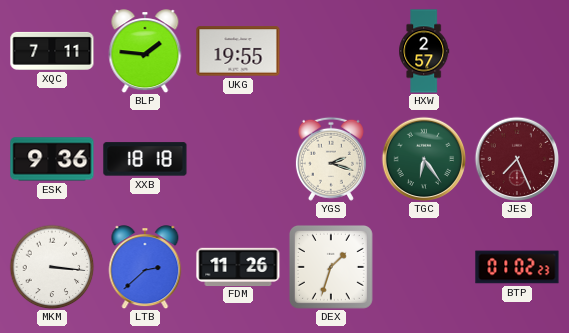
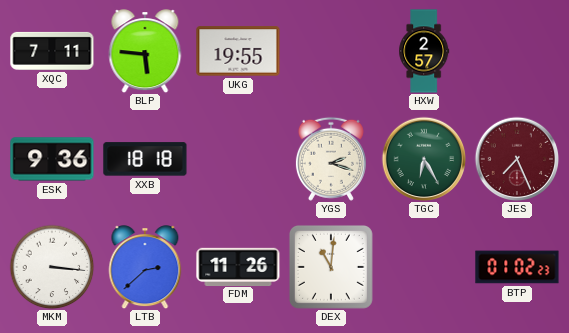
BLP: 1:46 -> 5:46
TGC: 6:24 -> 6:25
DEX: 1:33 -> 11:01
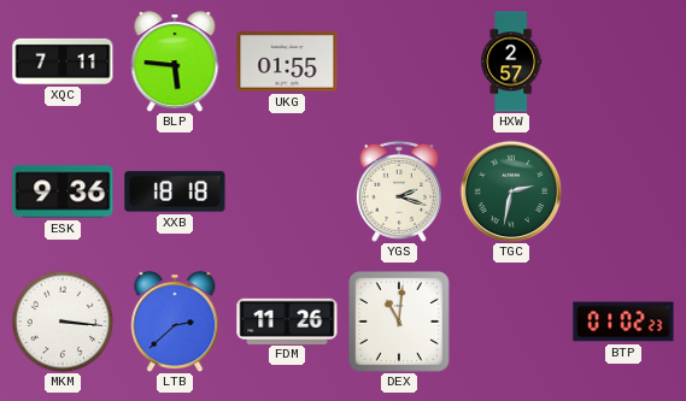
UKG: 19:55 -> 01:55
TGC: 6:25 -> 2:32
JES: 7:26 -> none
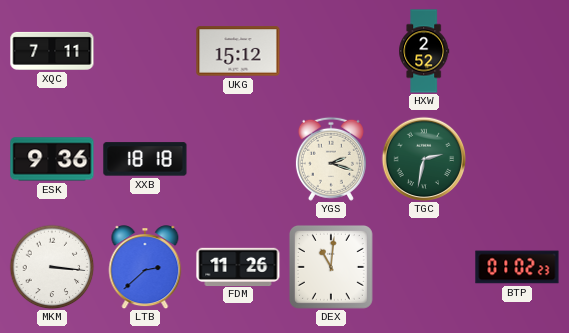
BLP: 5:46 -> none
UKG: 01:55 -> 15:12
HXW: 2:57 -> 2:52
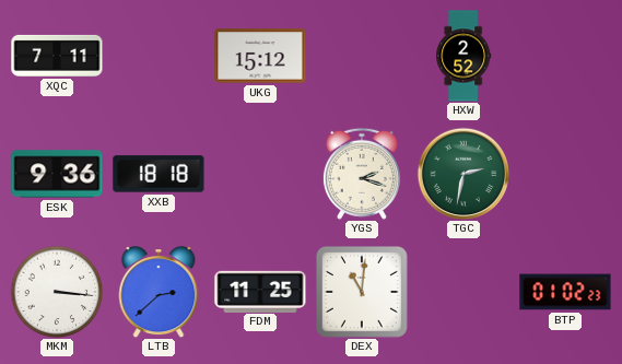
FDM: 11:26 -> 11:25
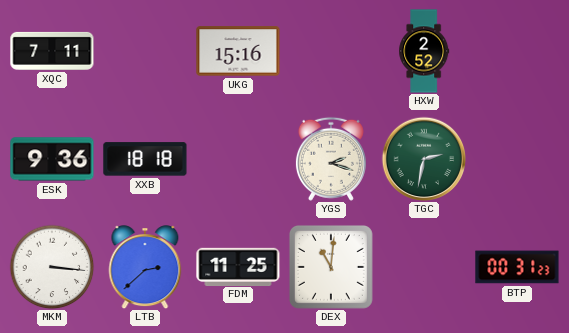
UKG: 15:12 -> 15:16
BTP: 01:02 -> 00:31
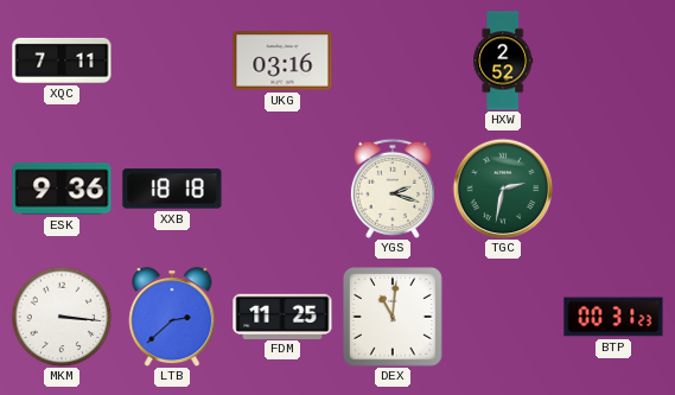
UKG: 15:16 -> 03:16
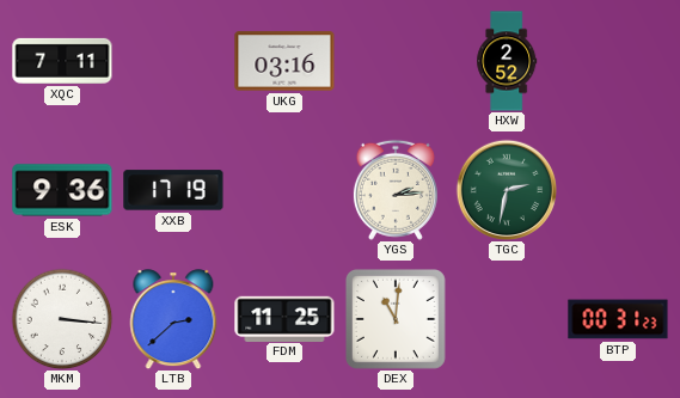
XXB: 18:18 -> 17:19
YGS: 2:18 -> 2:14
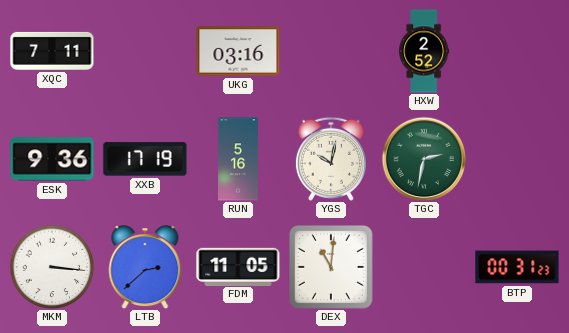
RUN: none -> 5:16
YGS: 2:14 -> 10:02
FDM: 11:25 -> 11:05
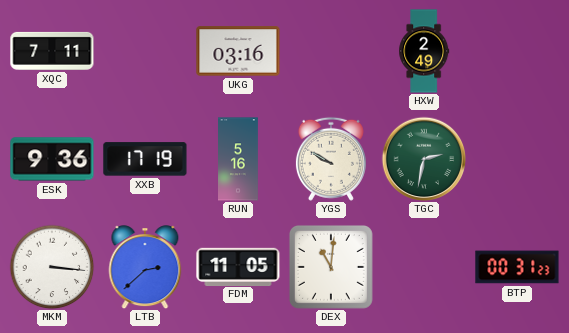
HXW: 2:52 -> 2:49
YGS: 10:02 -> 9:50
